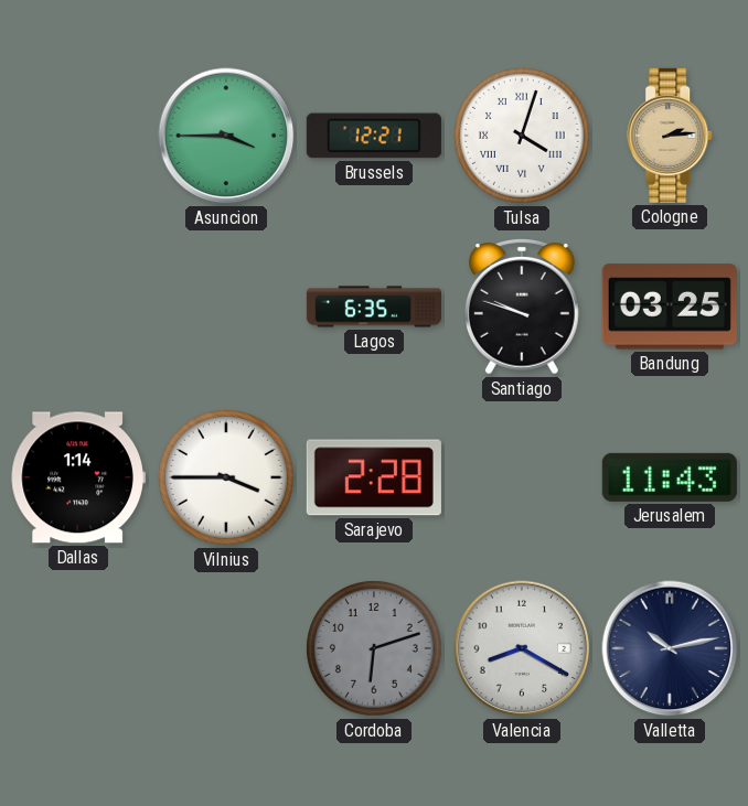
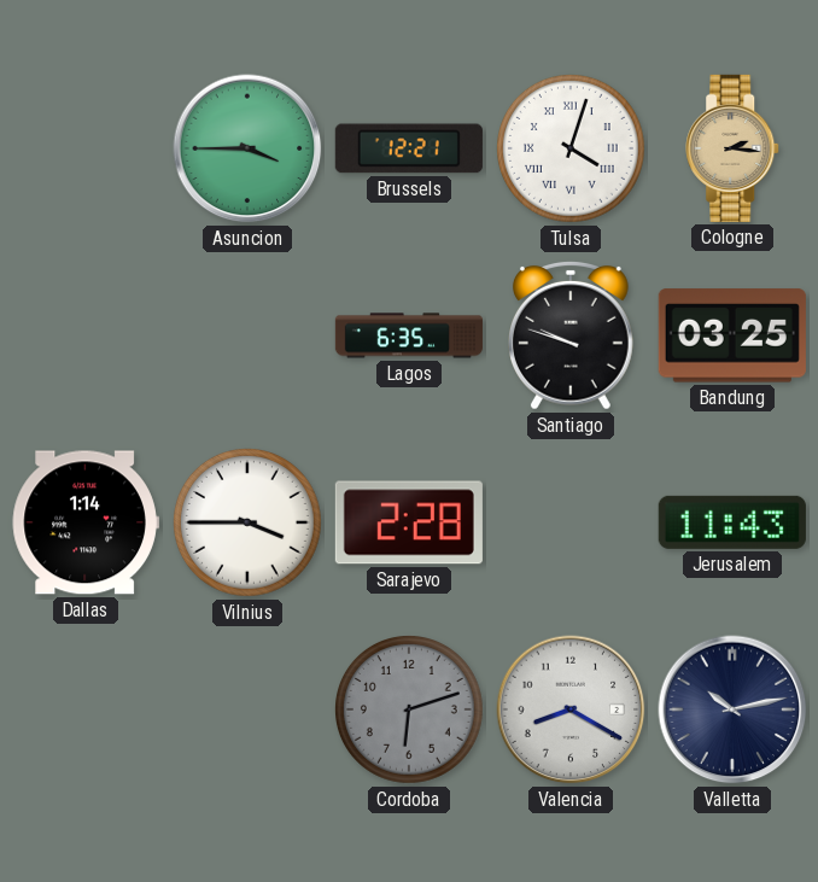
Cologne: 2:14 -> 2:16
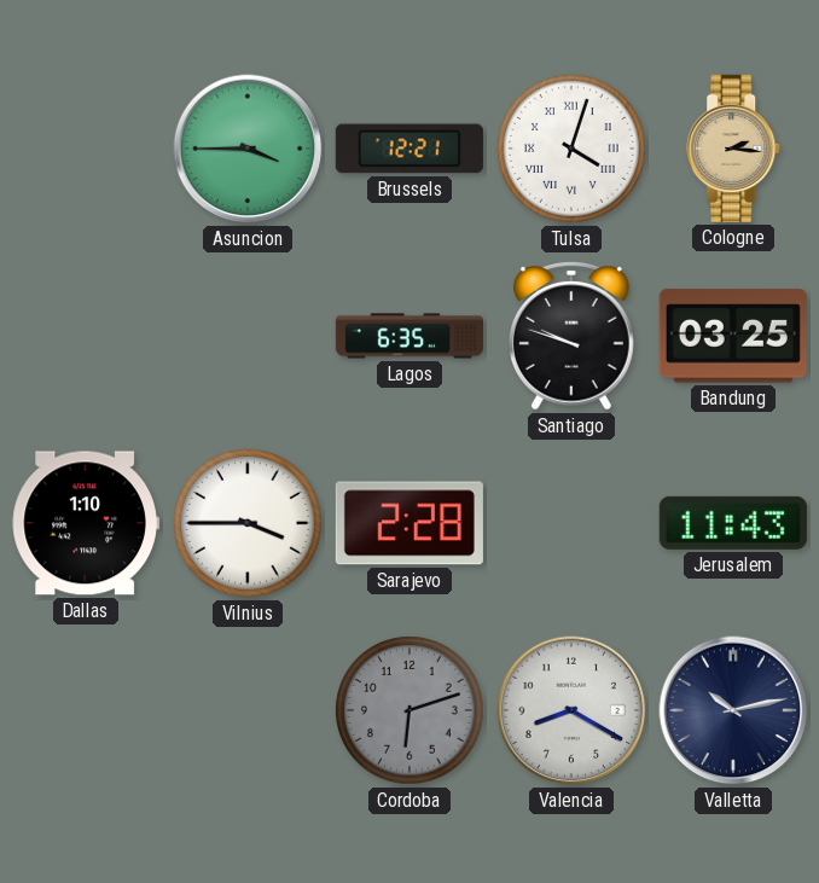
Dallas: 1:14 -> 1:10
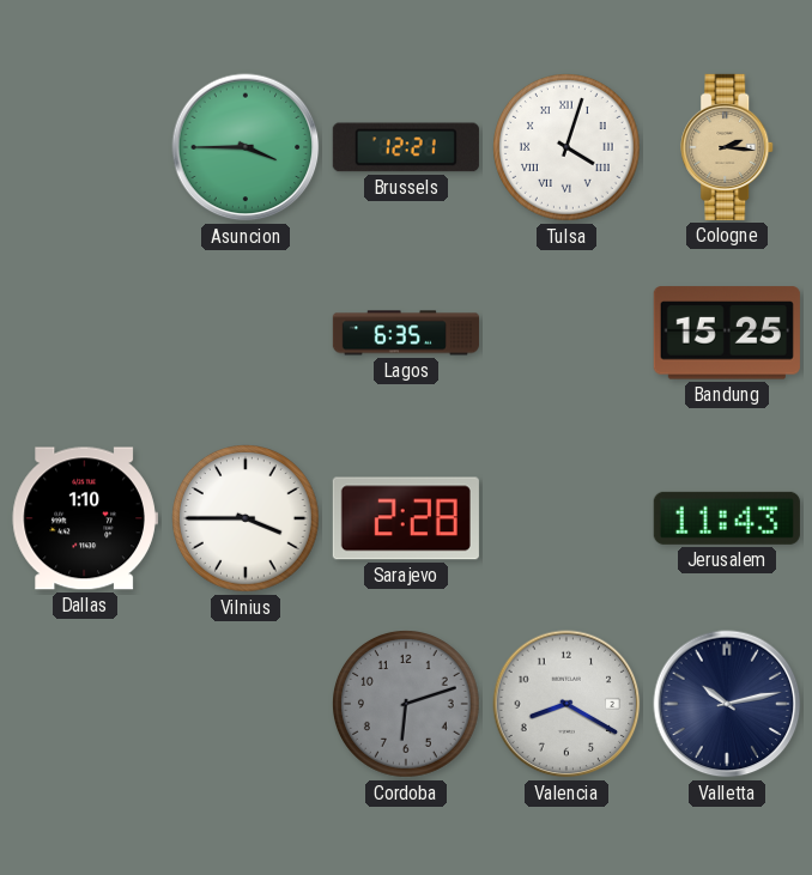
Santiago: 9:48 -> none
Bandung: 03:25 -> 15:25
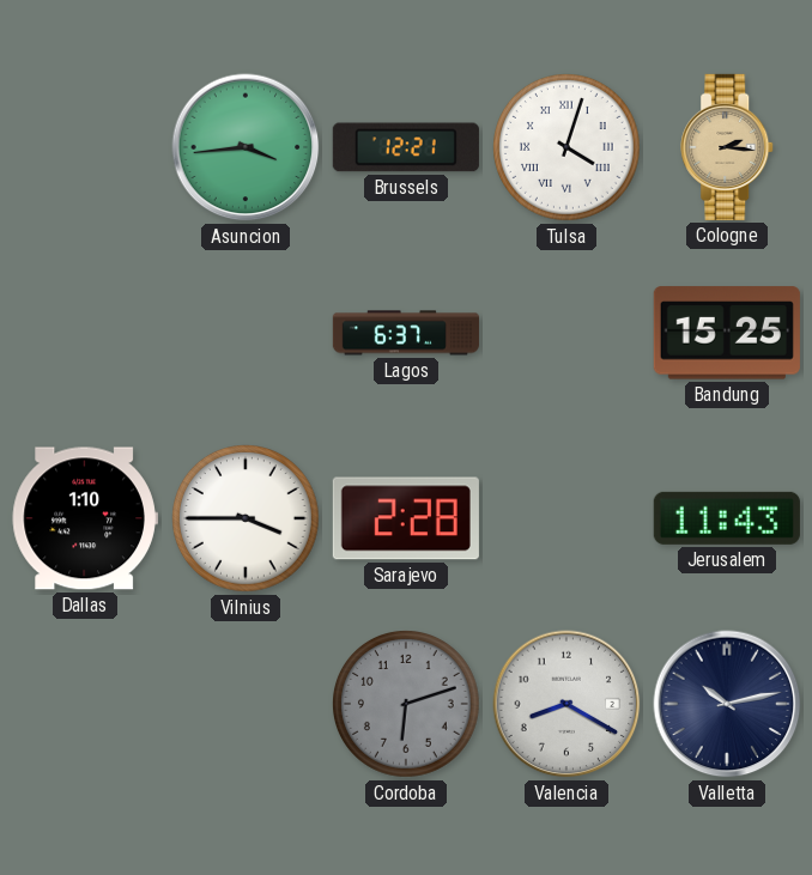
Asuncion: 3:45 -> 3:44
Lagos: 6:35 -> 6:37
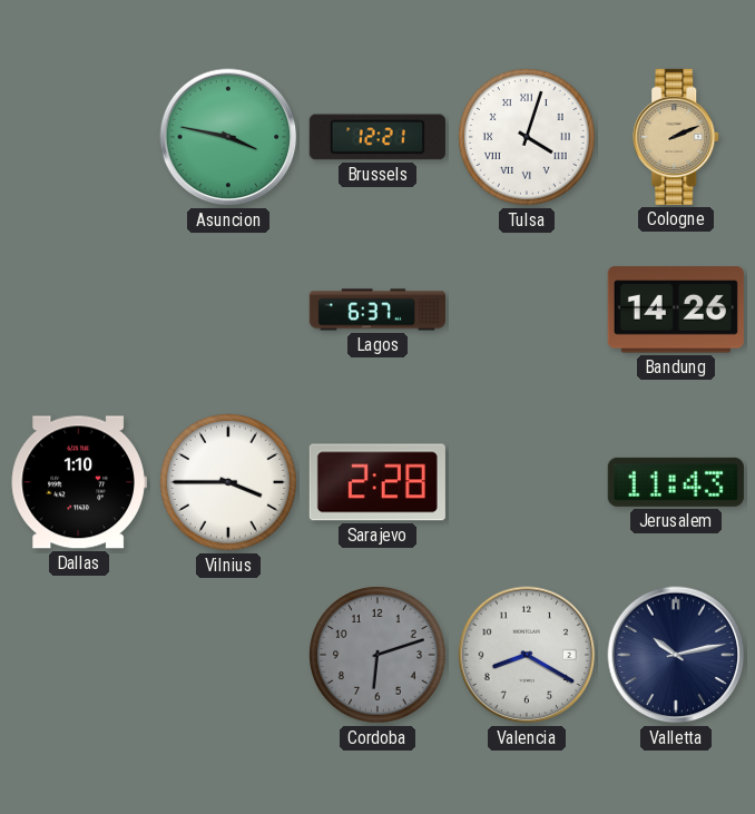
Asuncion: 3:44 -> 3:47
Cologne: 2:16 -> 2:11
Bandung: 15:25 -> 14:26
